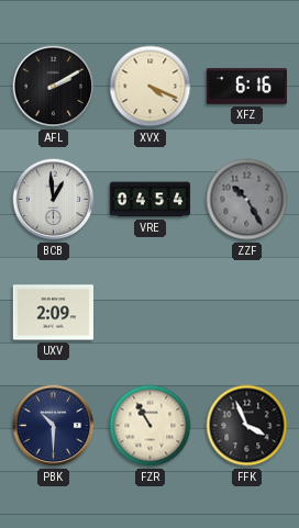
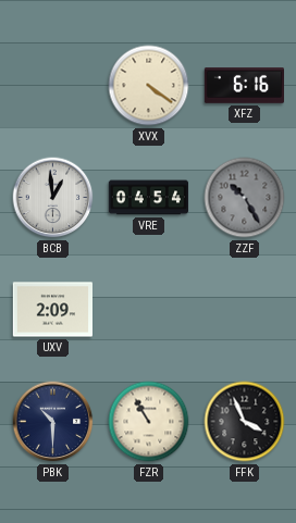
AFL: 2:10 -> none
XVX: 4:19 -> 4:21
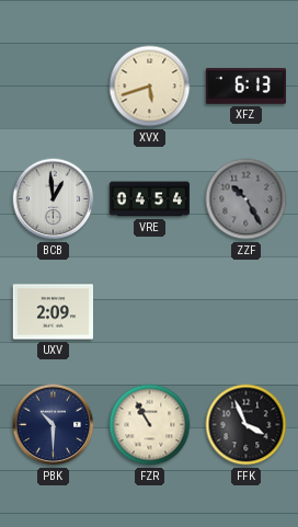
XVX: 4:21 -> 5:42
XFZ: 6:16 -> 6:13
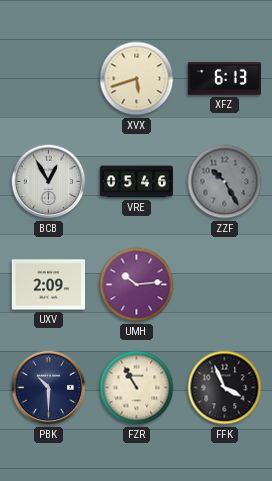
BCB: 12:59 -> 12:55
VRE: 04:54 -> 05:46
UMH: none -> 10:14
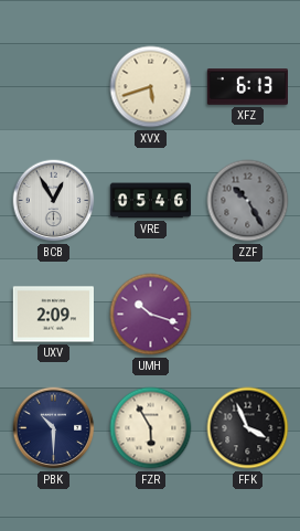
UMH: 10:14 -> 10:18
FZR: 10:55 -> 5:55
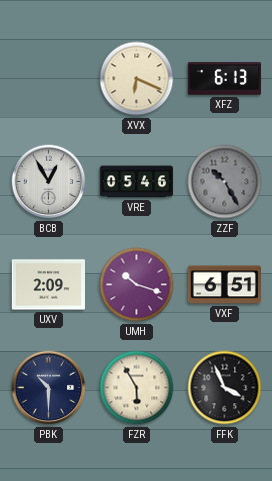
XVX: 5:42 -> 6:19
VXF: none -> 6:51
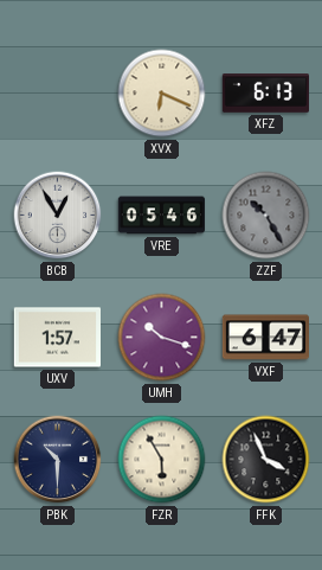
UXV: 2:09 -> 1:57
VXF: 6:51 -> 6:47
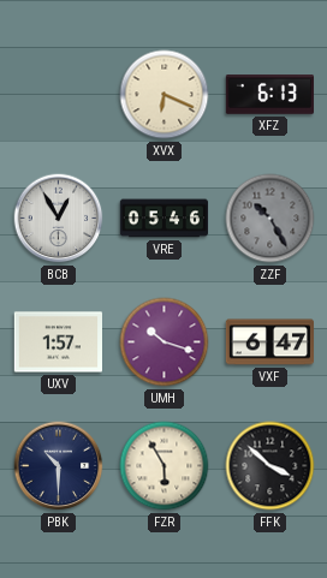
FFK: 3:56 -> 3:52
